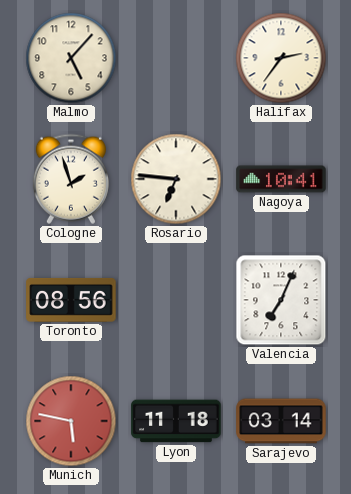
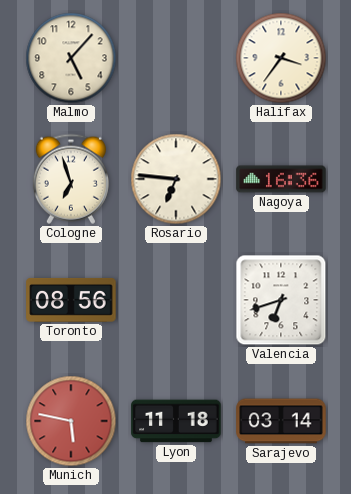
Halifax: 2:36 -> 3:36
Cologne: 1:57 -> 6:57
Nagoya: 10:41 -> 16:36
Valencia: 7:04 -> 6:42
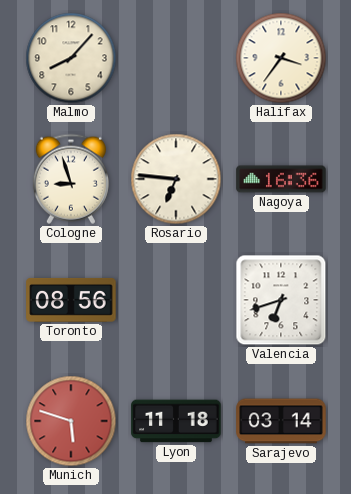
Malmo: 5:07 -> 8:07
Cologne: 6:57 -> 8:57
Munich: 5:47 -> 5:48
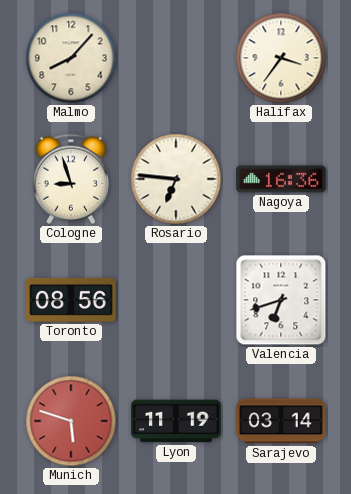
Lyon: 11:18 -> 11:19
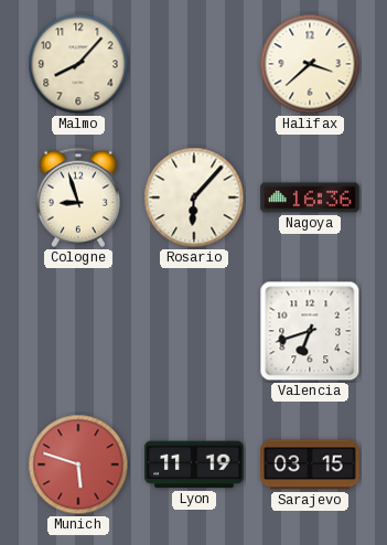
Halifax: 3:36 -> 3:38
Rosario: 6:46 -> 6:07
Toronto: 08:56 -> none
Sarajevo: 03:14 -> 03:15
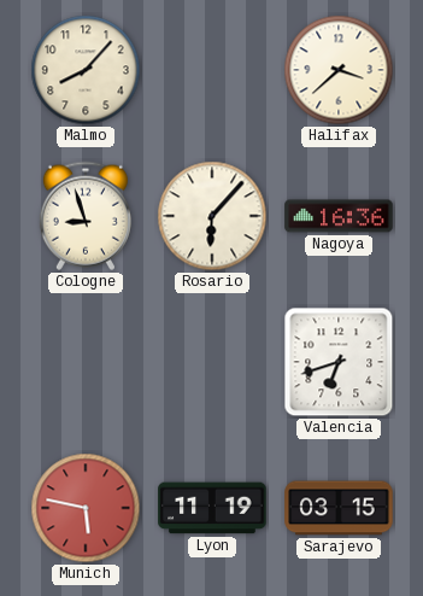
Munich: 5:48 -> 5:47
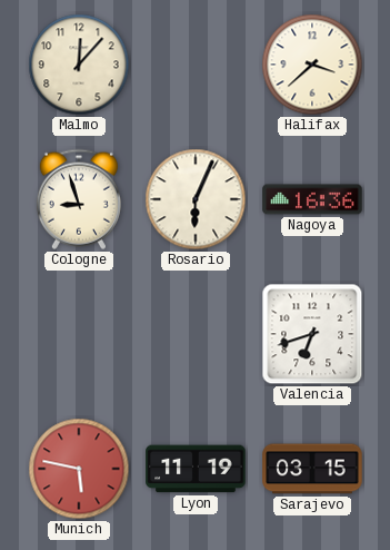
Malmo: 8:07 -> 12:07
Rosario: 6:07 -> 6:04
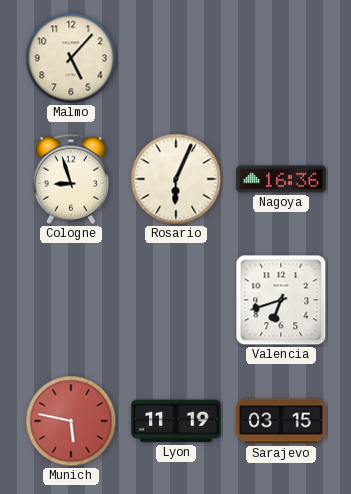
Malmo: 12:07 -> 5:07
Halifax: 3:38 -> none
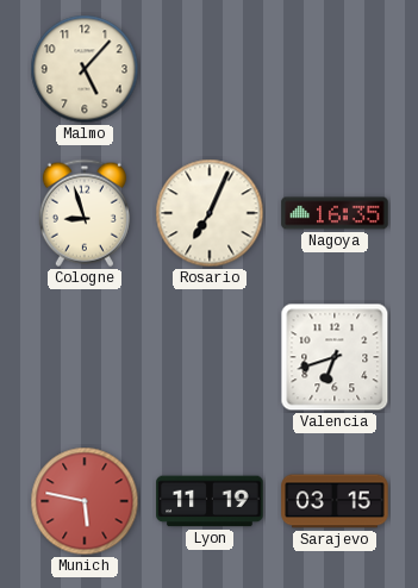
Rosario: 6:04 -> 7:04
Nagoya: 16:36 -> 16:35
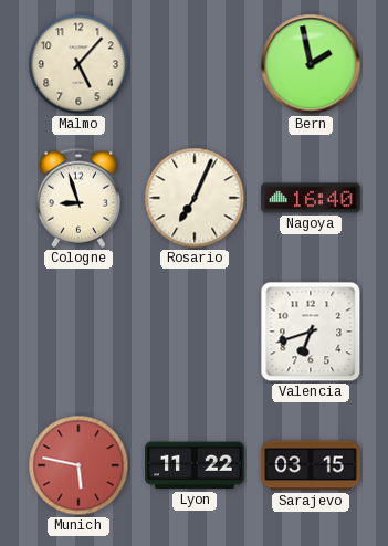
Bern: none -> 1:58
Nagoya: 16:35 -> 16:40
Lyon: 11:19 -> 11:22
